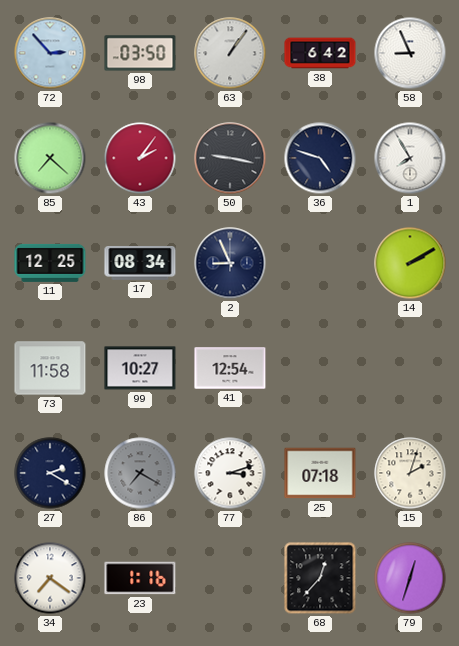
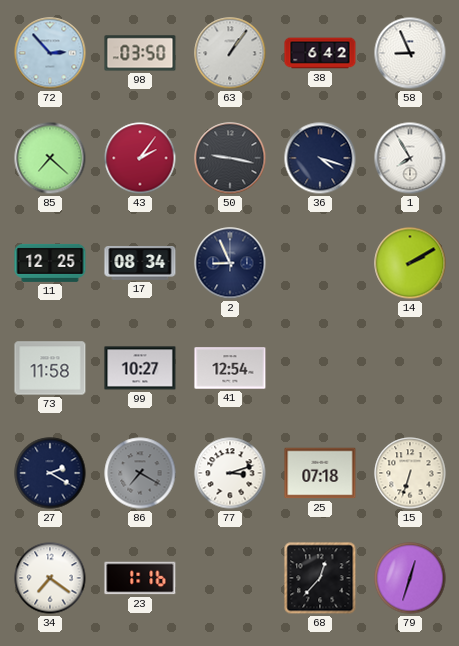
36: 4:48 -> 4:18
15: 2:03 -> 6:33
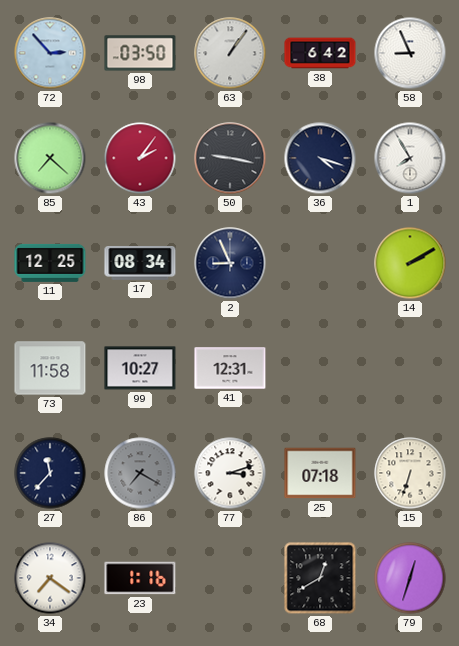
41: 12:54 -> 12:31
27: 2:20 -> 11:37
68: 12:37 -> 12:40
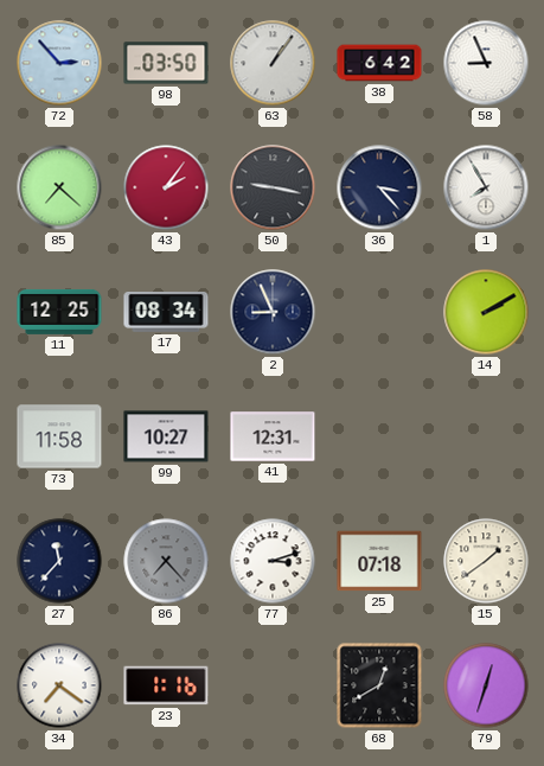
36: 4:18 -> 3:23
86: 7:20 -> 7:23
15: 6:33 -> 1:39
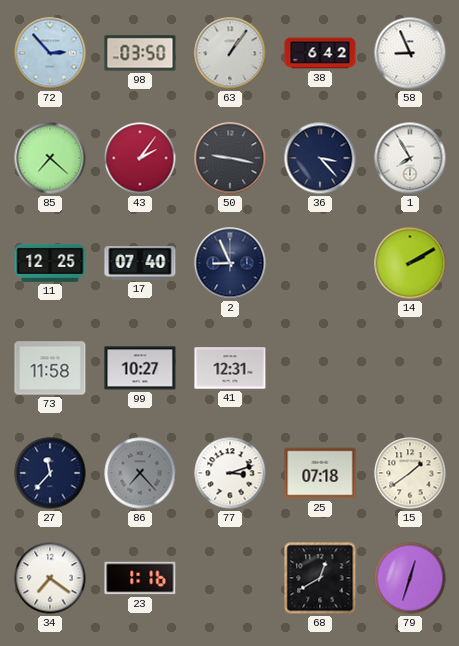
17: 08:34 -> 07:40
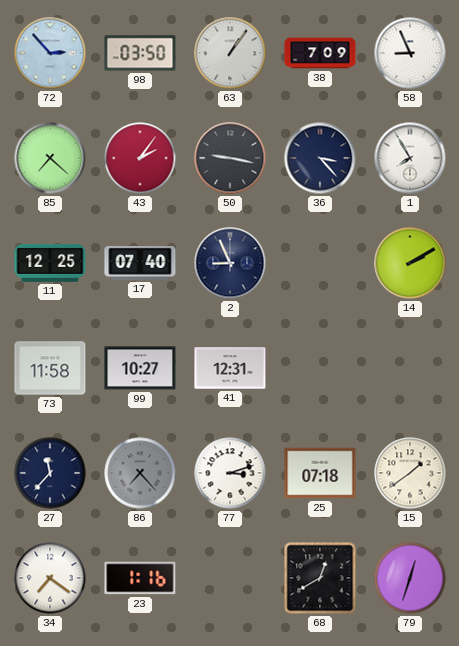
38: 6:42 -> 7:09
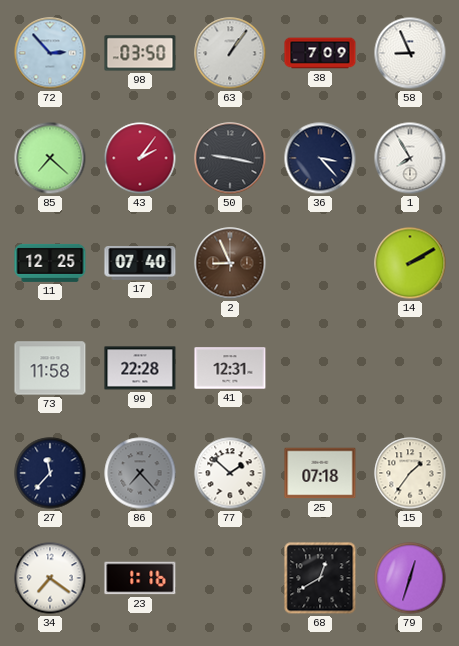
2 dial: navy -> brown
99: 10:27 -> 22:28
77: 3:12 -> 1:52
15: 1:39 -> 1:36
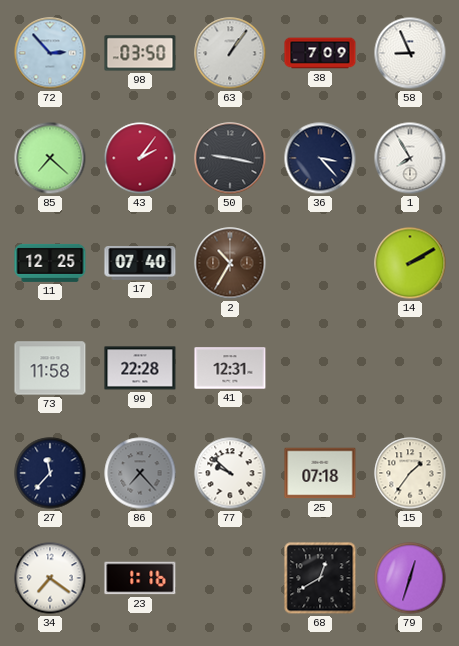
2: 8:56 -> 10:35
77: 1:52 -> 9:52
